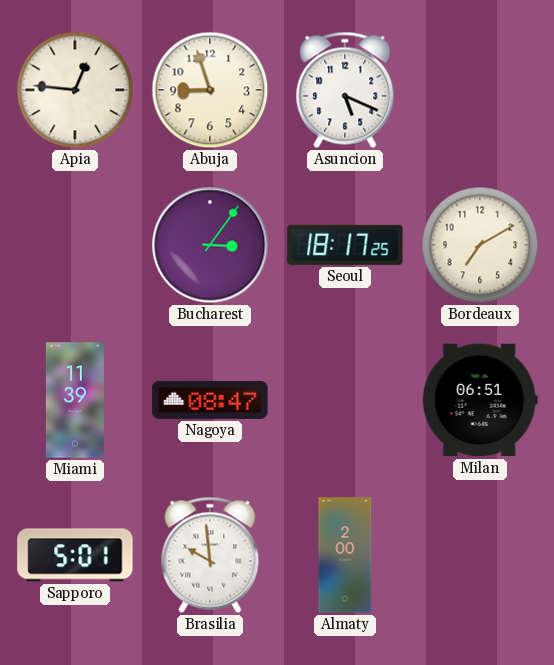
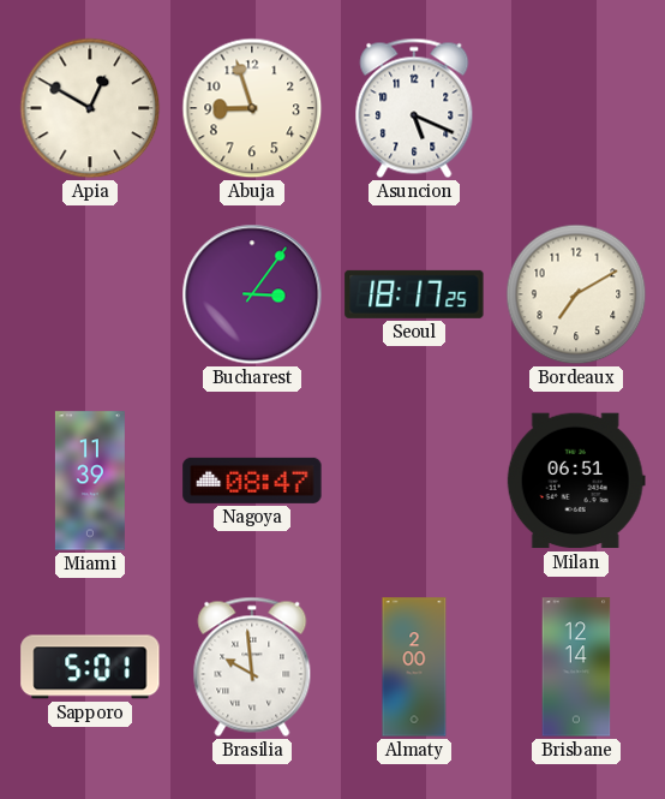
Apia: 12:46 -> 12:50
Brisbane: none -> 12:14
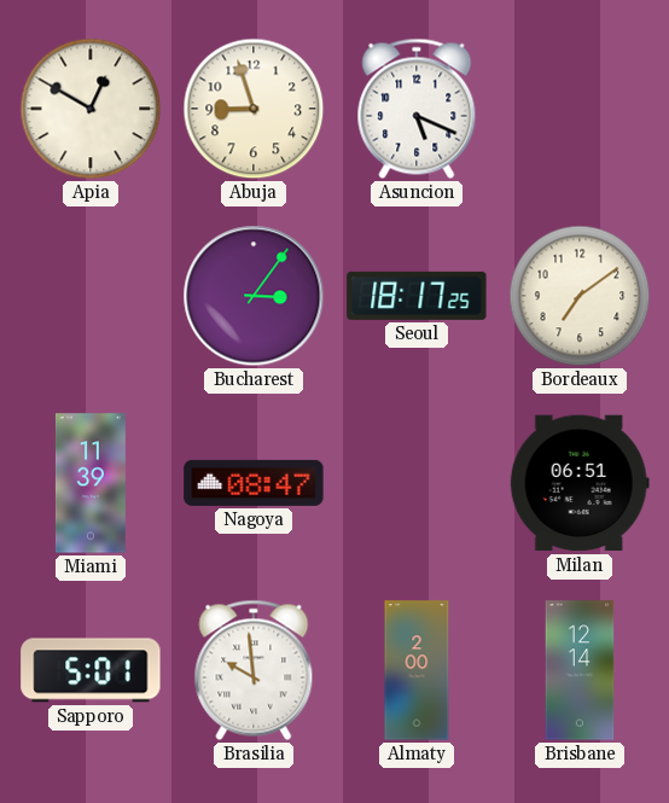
Bordeaux: 7:10 -> 7:09
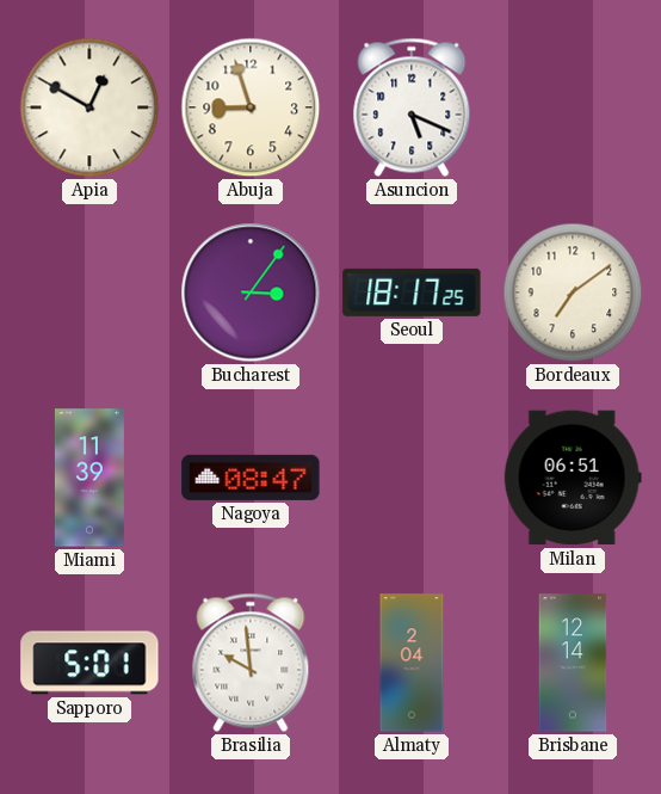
Almaty: 2:00 -> 2:04
